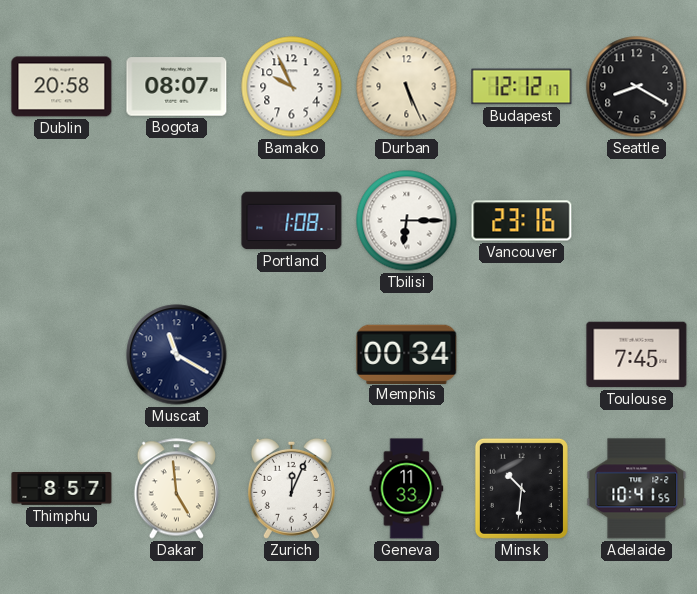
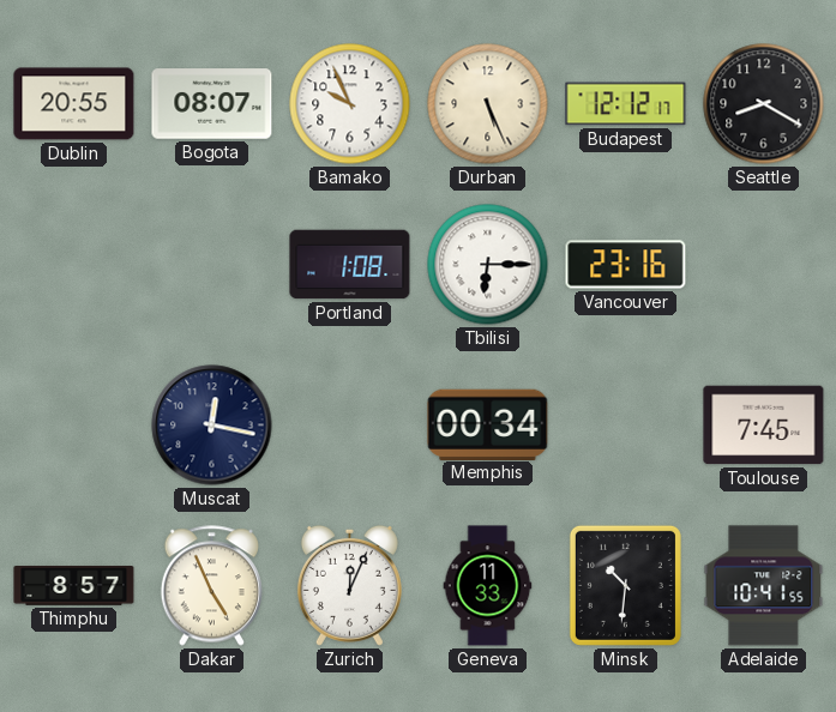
Dublin: 20:58 -> 20:55
Muscat: 11:20 -> 12:17
Dakar: 4:59 -> 4:56
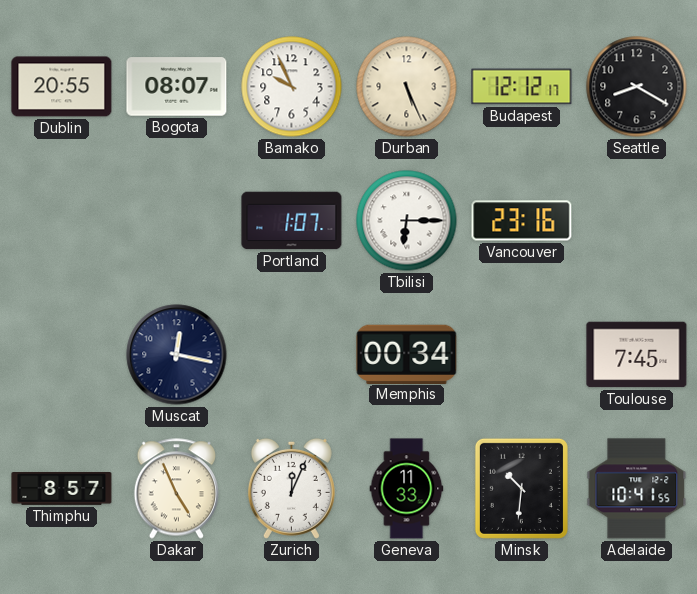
Portland: 1:08 -> 1:07
